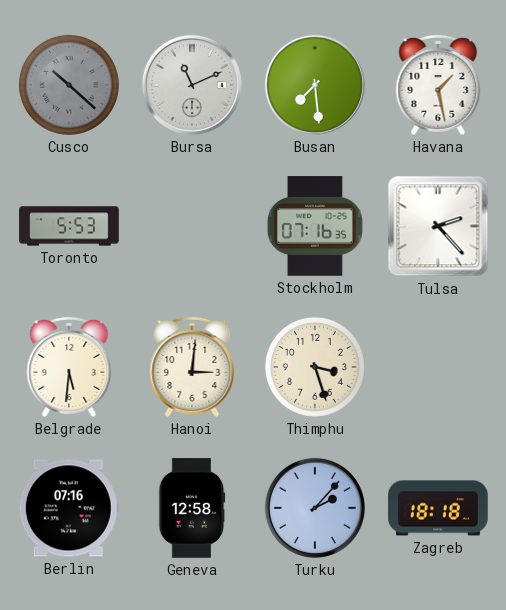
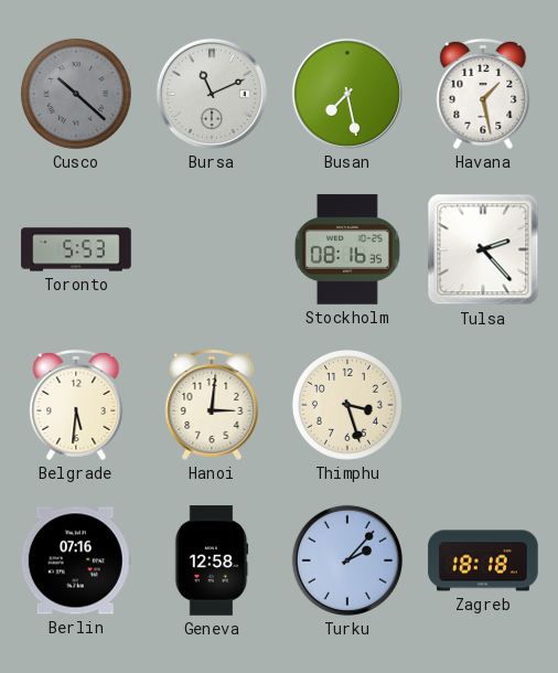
Busan: 7:29 -> 7:28
Stockholm: 07:16 -> 08:16
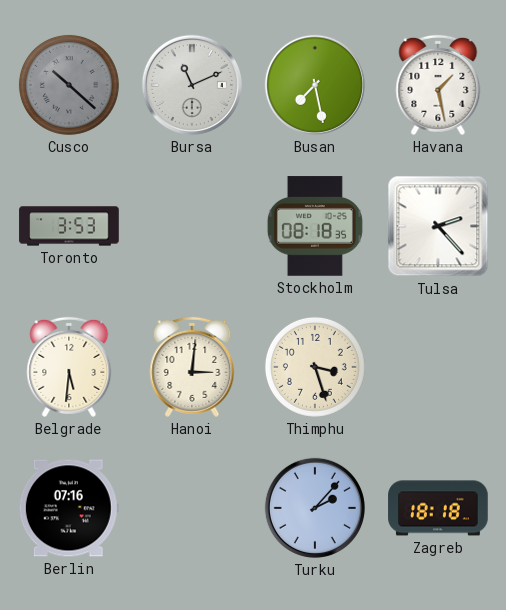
Toronto: 5:53 -> 3:53
Stockholm: 08:16 -> 08:18
Geneva: 12:58 -> none
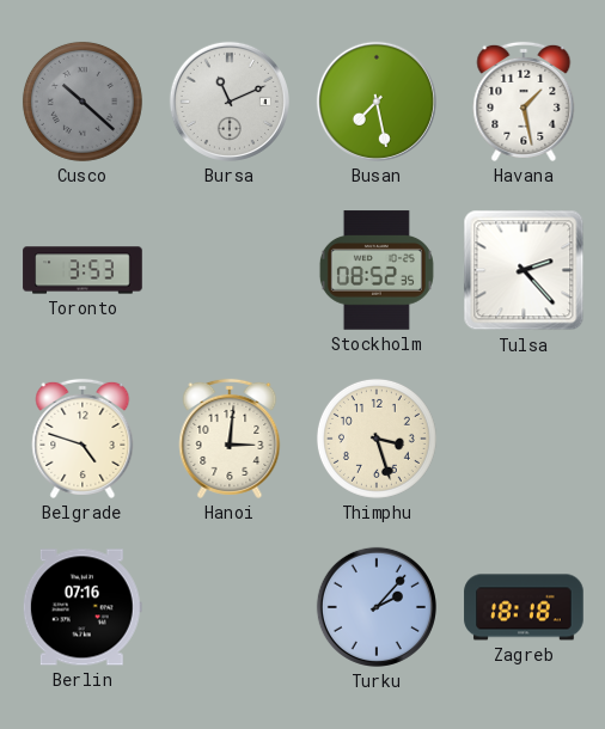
Stockholm: 08:18 -> 08:52
Belgrade: 5:31 -> 4:48
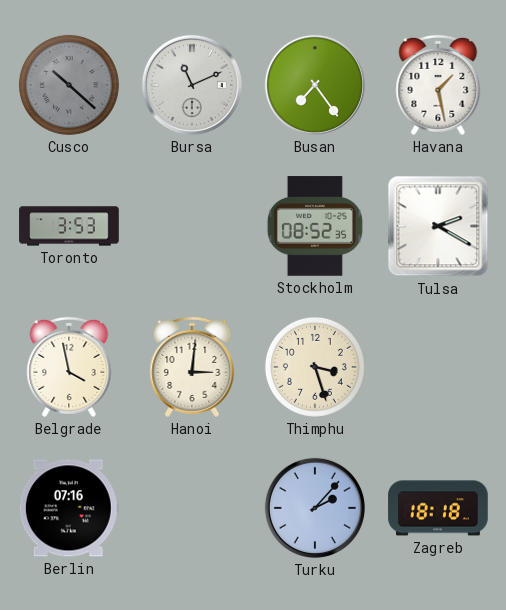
Busan: 7:28 -> 7:24
Tulsa: 2:23 -> 2:20
Belgrade: 4:48 -> 3:58
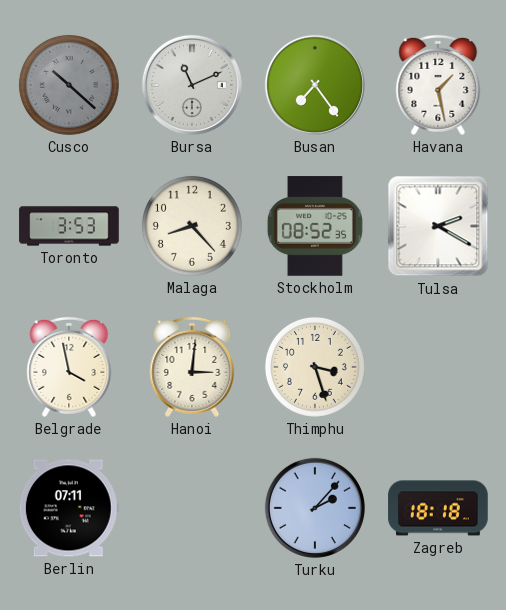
Malaga: none -> 8:23
Berlin: 07:16 -> 07:11
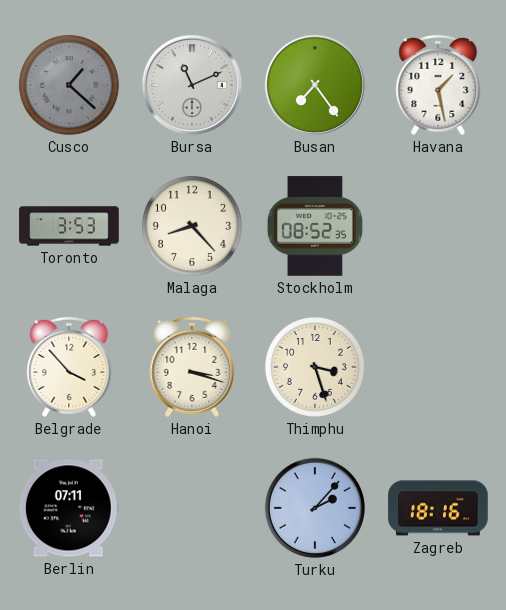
Cusco: 10:22 -> 1:22
Tulsa: 2:20 -> none
Belgrade: 3:58 -> 3:53
Hanoi: 3:01 -> 3:18
Zagreb: 18:18 -> 18:16
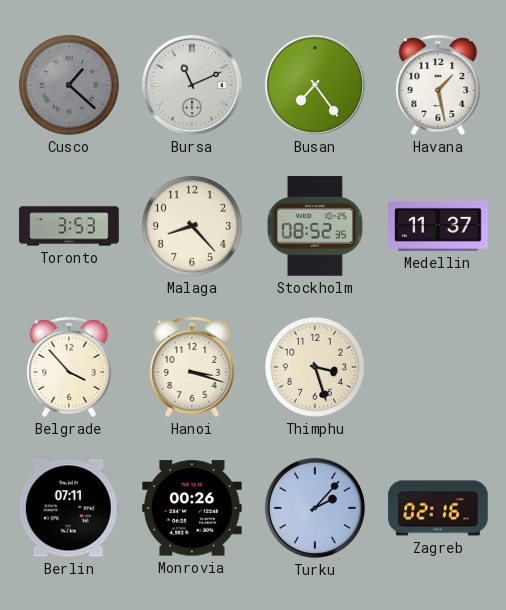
Medellin: none -> 11:37
Monrovia: none -> 00:26
Zagreb: 18:16 -> 02:16
